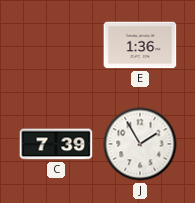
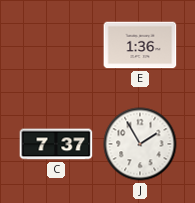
C: 7:39 -> 7:37
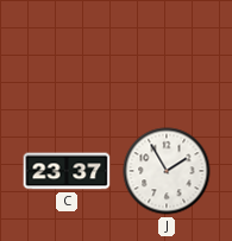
E: 1:36 -> none
C: 7:37 -> 23:37
